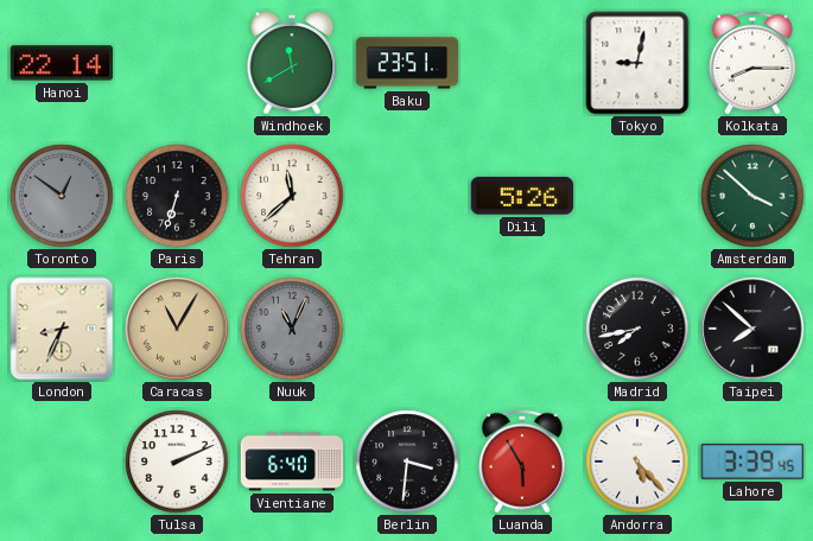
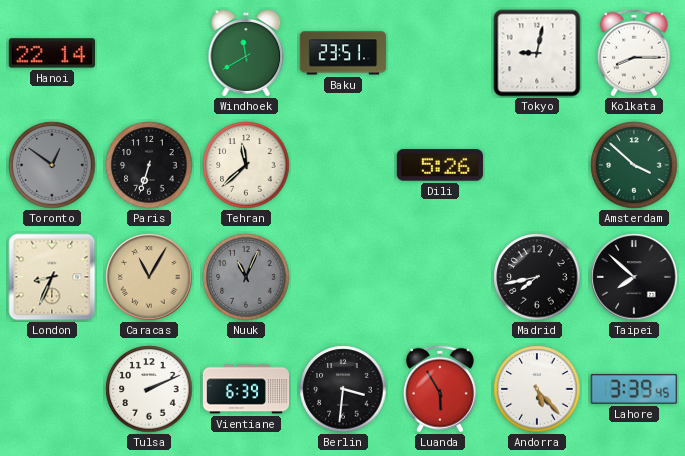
Vientiane: 6:40 -> 6:39
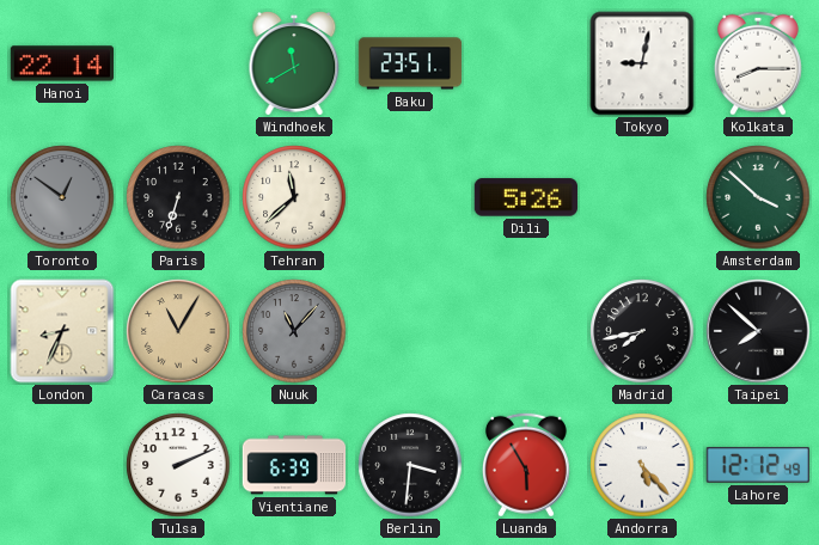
Nuuk: 11:04 -> 11:07
Lahore: 3:39 -> 12:12
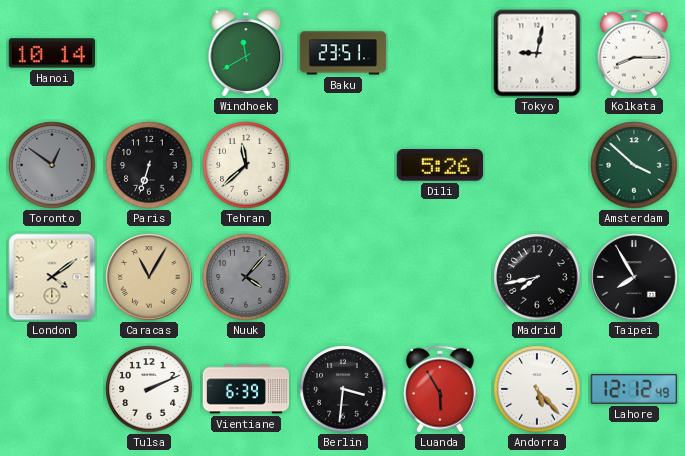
Hanoi: 22:14 -> 10:14
London: 8:34 -> 4:09
Nuuk: 11:07 -> 4:07
Taipei: 7:52 -> 7:55
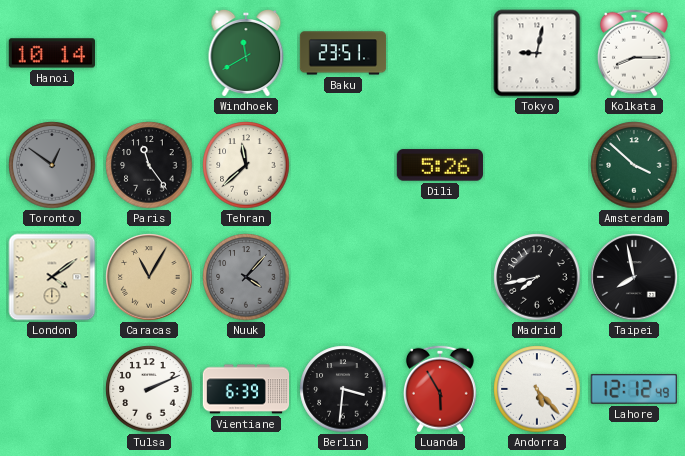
Paris: 6:33 -> 11:24
Taipei: 7:55 -> 7:58
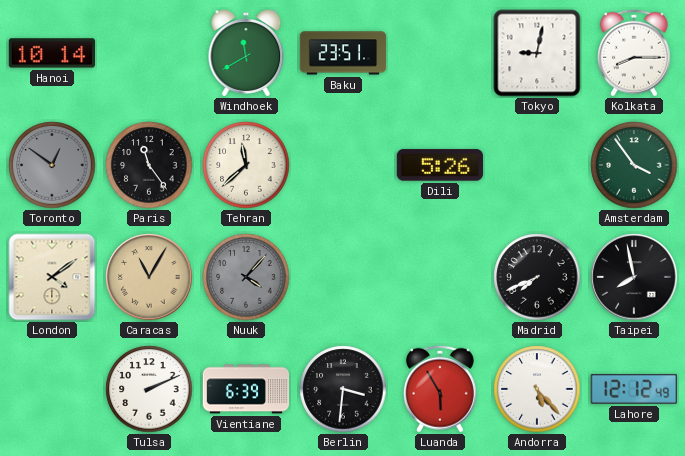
Amsterdam: 3:52 -> 3:54
Madrid: 7:43 -> 7:41
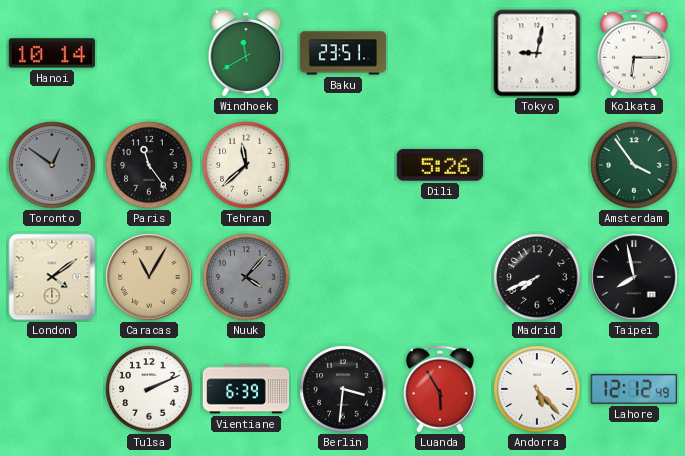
Kolkata: 8:15 -> 6:15
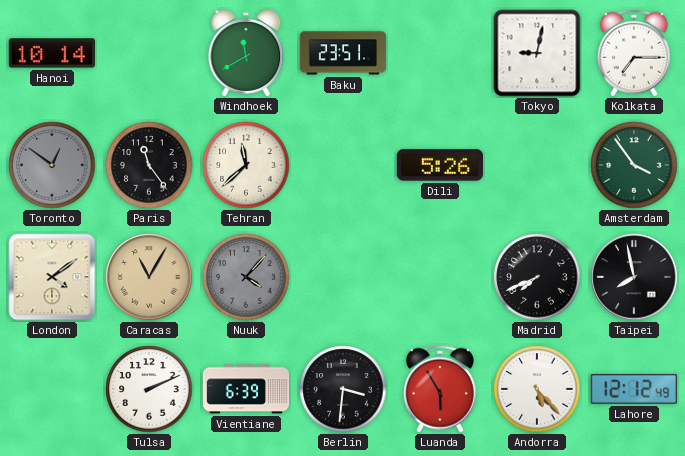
Kolkata: 6:15 -> 7:15
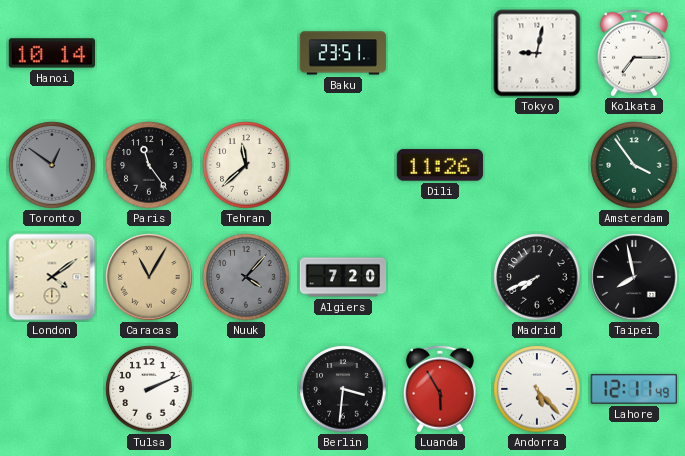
Windhoek: 11:40 -> none
Dili: 5:26 -> 11:26
Algiers: none -> 7:20
Vientiane: 6:39 -> none
Lahore: 12:12 -> 12:11
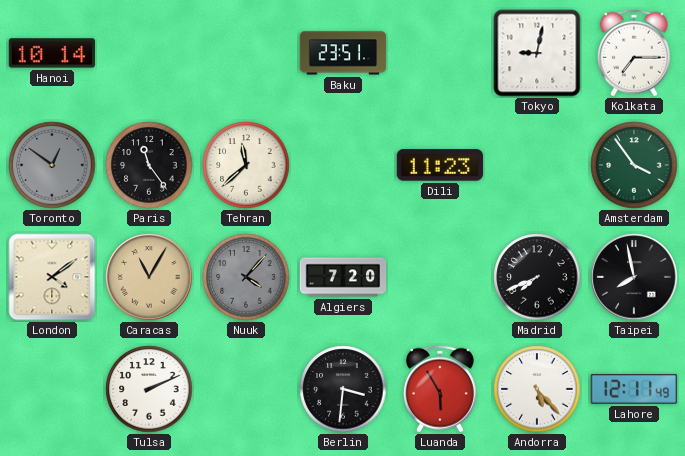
Dili: 11:26 -> 11:23
